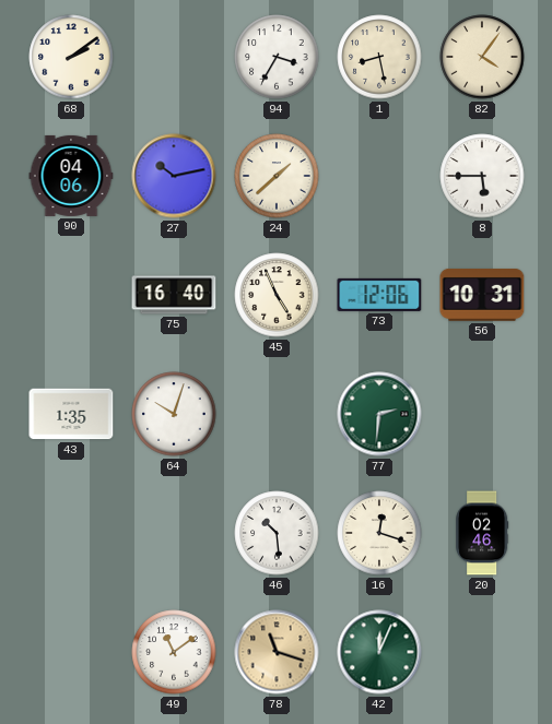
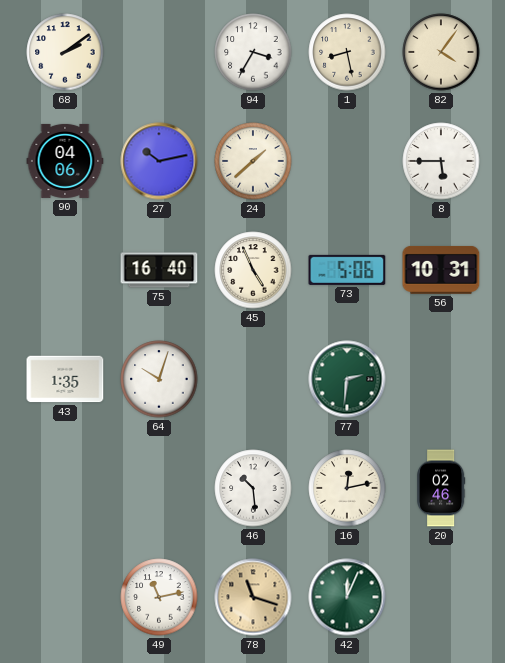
73: 12:06 -> 5:06
16: 12:18 -> 12:13
49: 11:09 -> 11:13
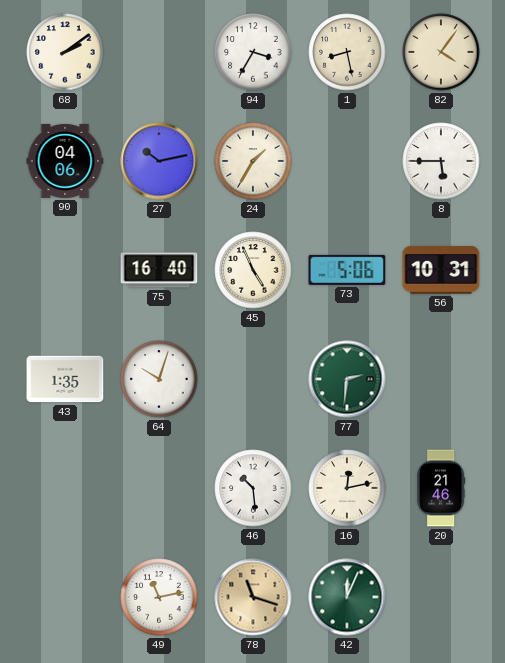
24: 1:38 -> 1:35
20: 02:46 -> 21:46
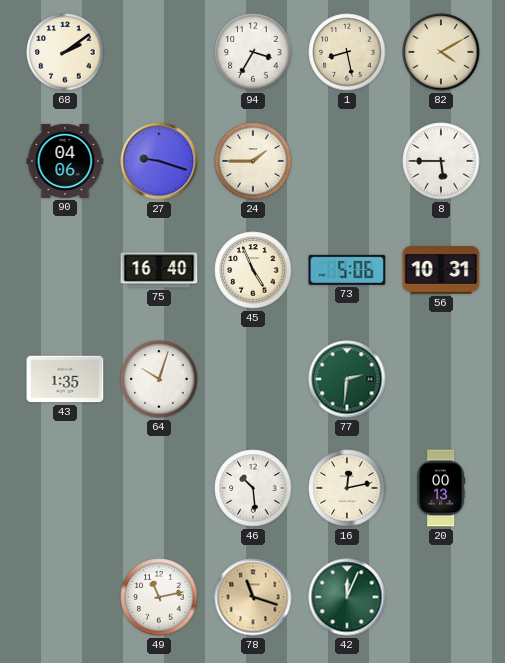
82: 4:06 -> 4:10
27: 10:13 -> 9:18
24: 1:35 -> 1:45
20: 21:46 -> 00:13
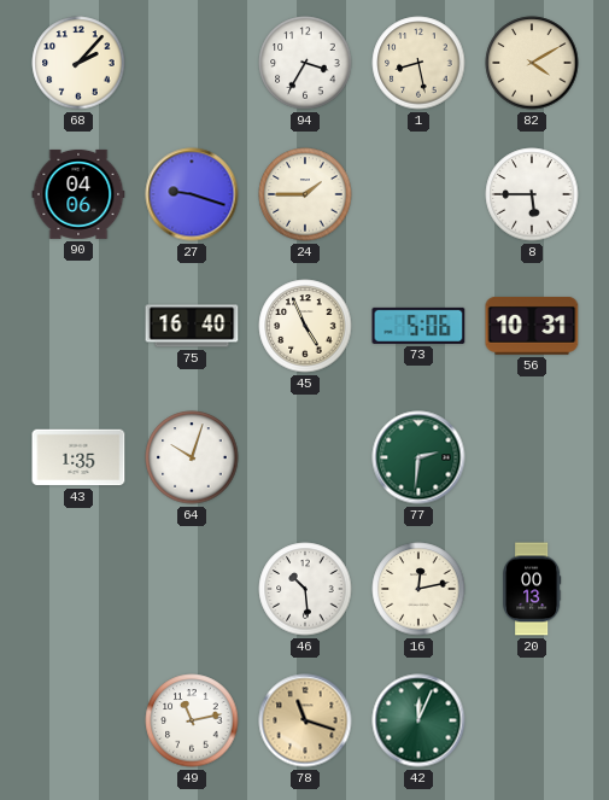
68: 2:09 -> 2:07
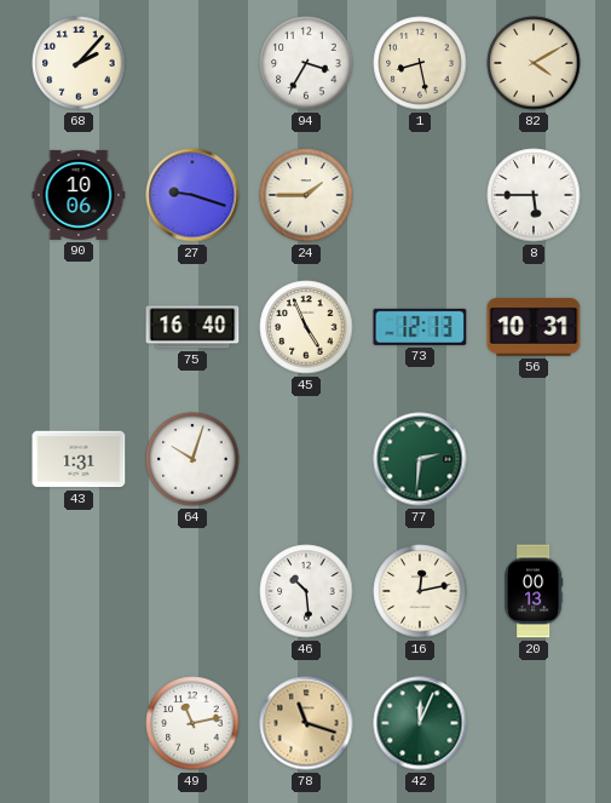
90: 04:06 -> 10:06
73: 5:06 -> 12:13
43: 1:35 -> 1:31
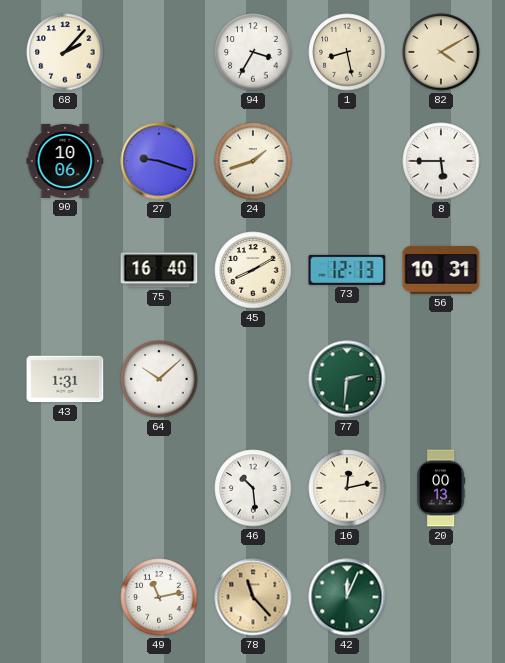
24: 1:45 -> 1:42
45: 4:56 -> 8:10
64: 10:03 -> 10:08
78: 11:18 -> 11:23
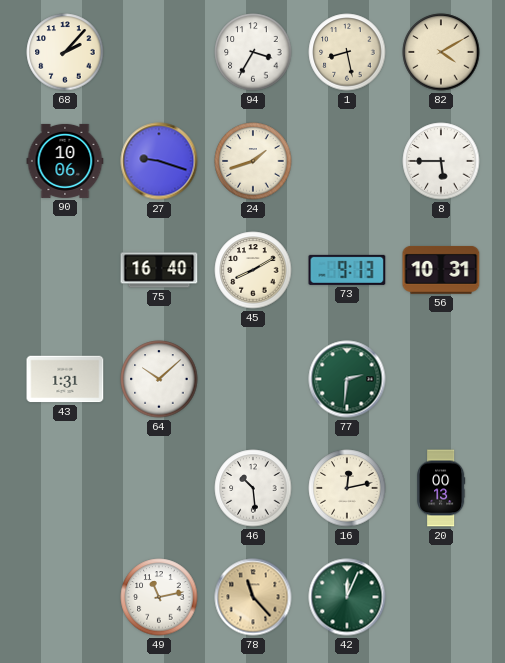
73: 12:13 -> 9:13
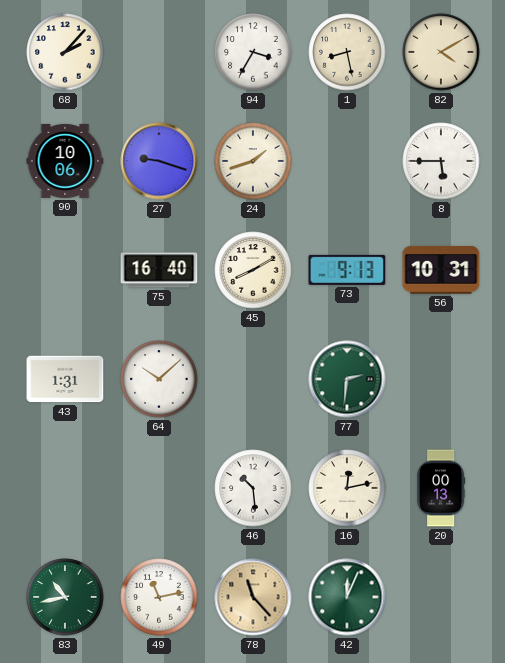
83: none -> 10:43
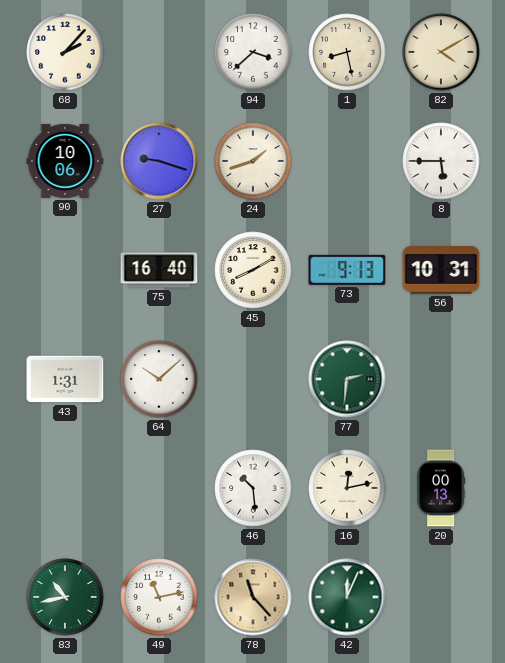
94: 3:35 -> 3:38
